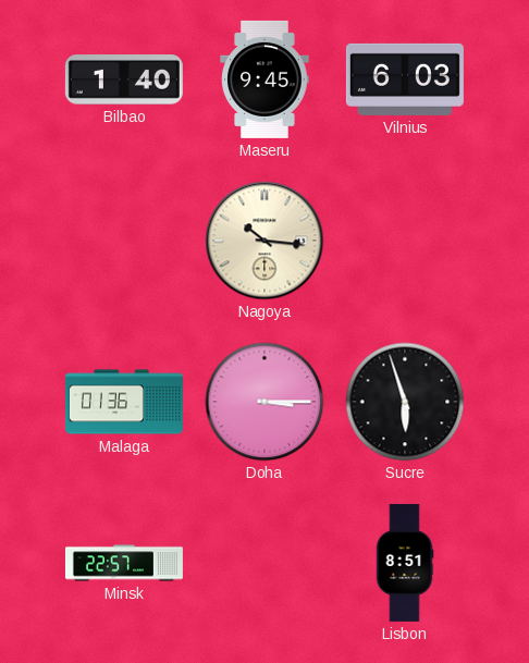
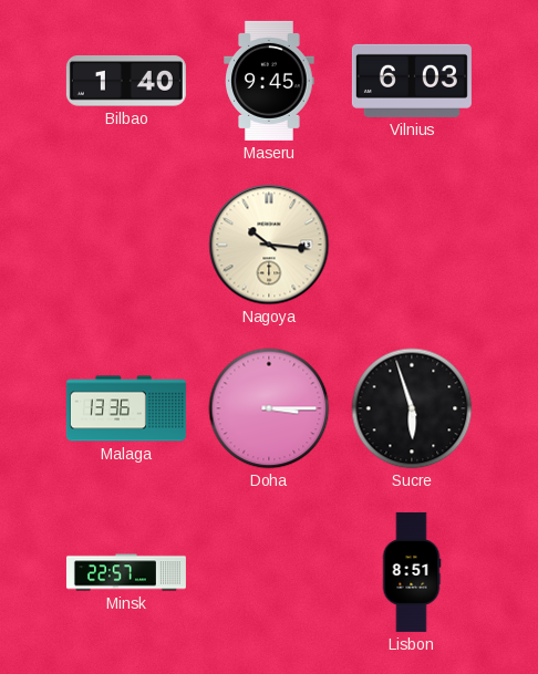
Malaga: 01:36 -> 13:36
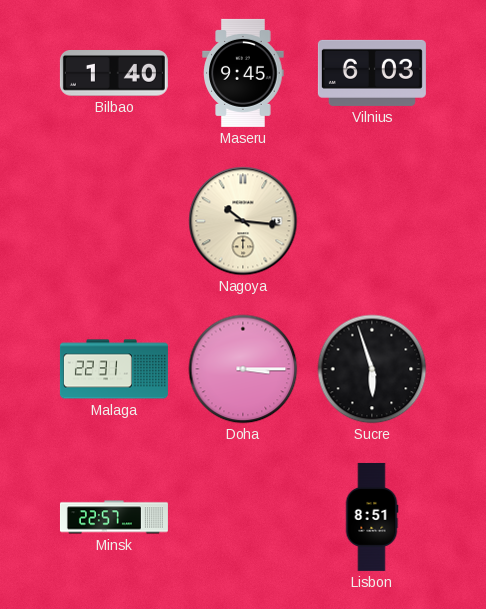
Malaga: 13:36 -> 22:31
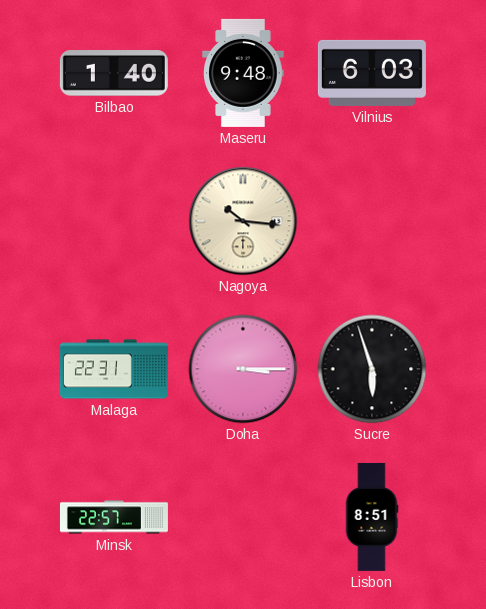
Maseru: 9:45 -> 9:48
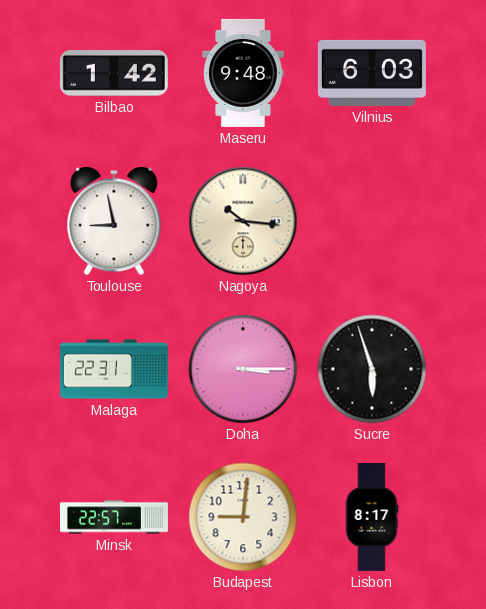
Bilbao: 1:40 -> 1:42
Toulouse: none -> 8:58
Budapest: none -> 9:01
Lisbon: 8:51 -> 8:17
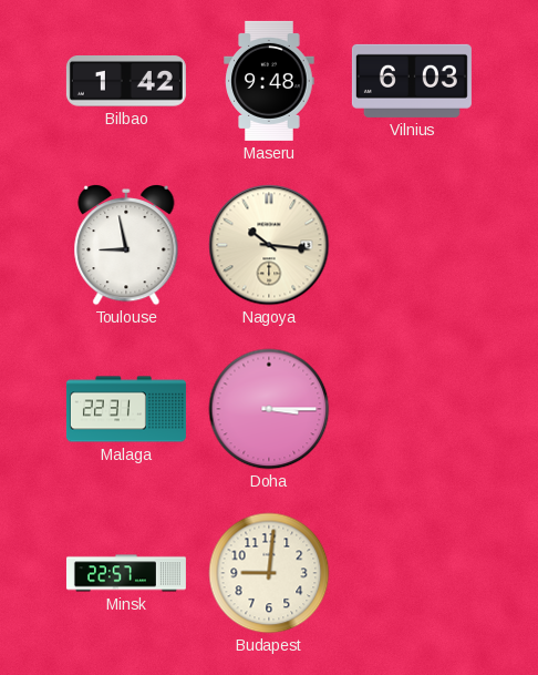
Sucre: 5:57 -> none
Lisbon: 8:17 -> none
